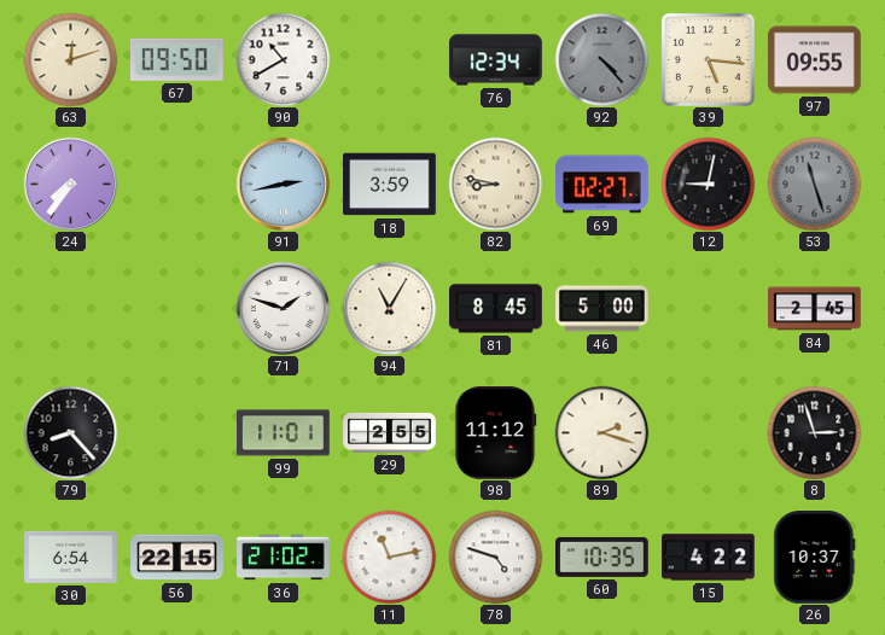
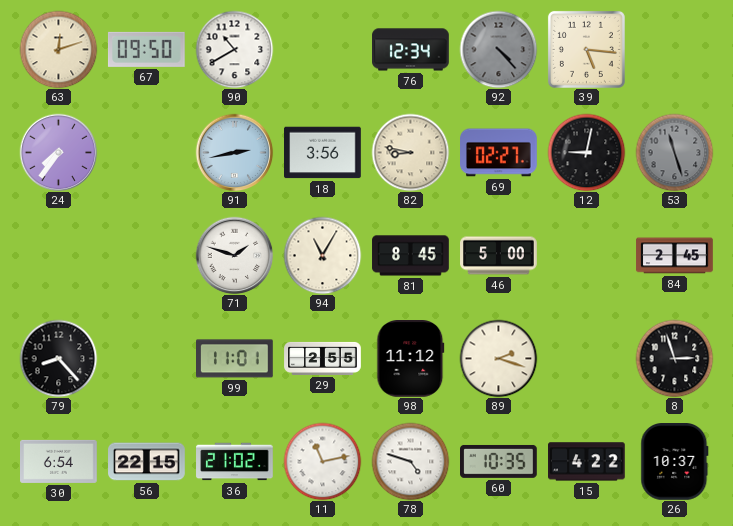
97: 09:55 -> none
18: 3:59 -> 3:56
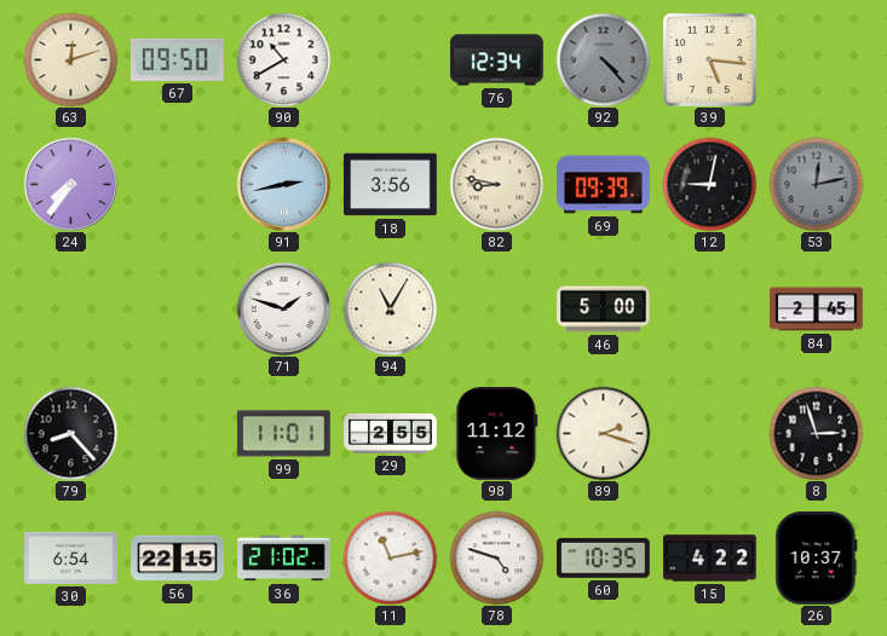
69: 02:27 -> 09:39
53: 11:27 -> 12:13
81: 8:45 -> none
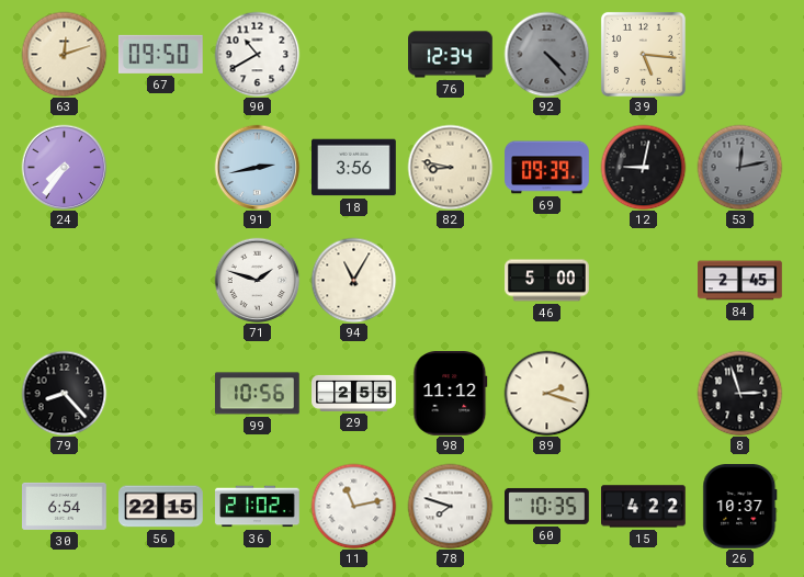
99: 11:01 -> 10:56
78: 4:48 -> 7:48
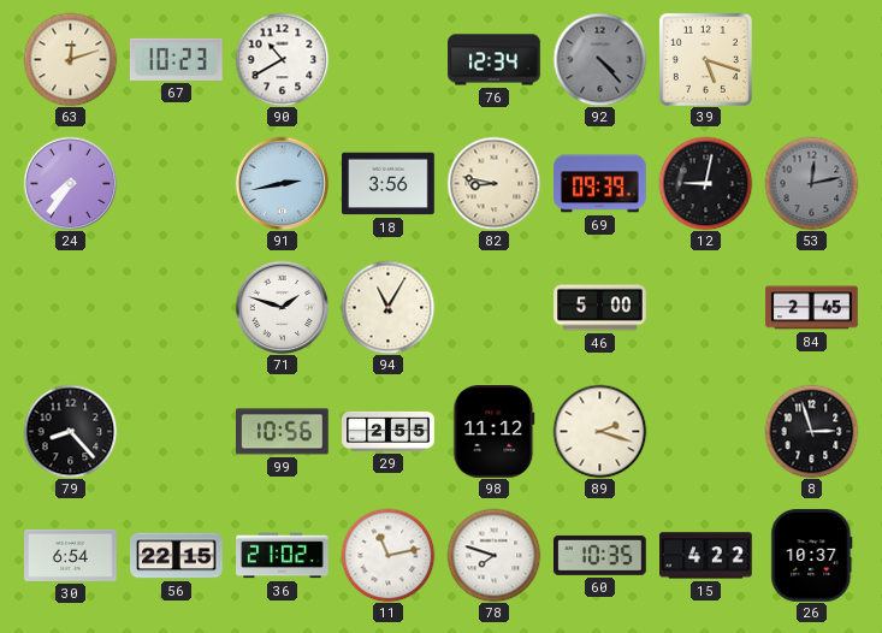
67: 09:50 -> 10:23
39: 5:16 -> 5:18
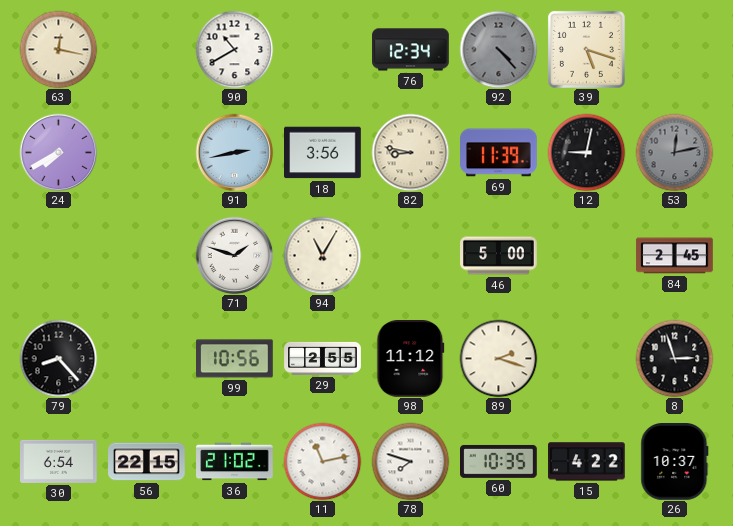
63: 12:12 -> 12:17
67: 10:23 -> none
24: 7:36 -> 7:40
69: 09:39 -> 11:39
